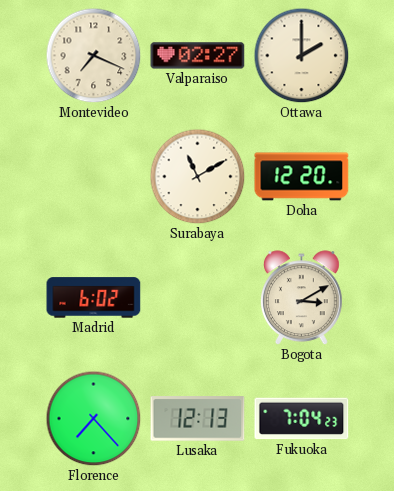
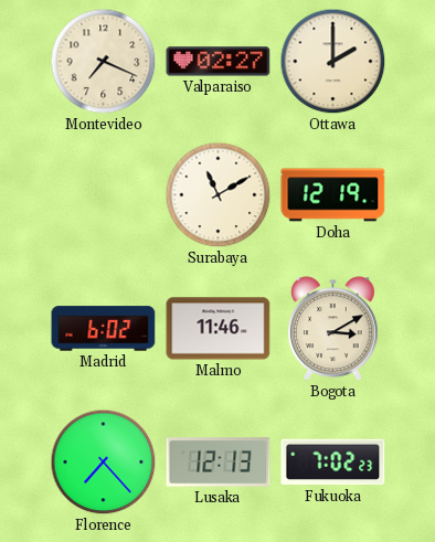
Doha: 12:20 -> 12:19
Malmo: none -> 11:46
Fukuoka: 7:04 -> 7:02
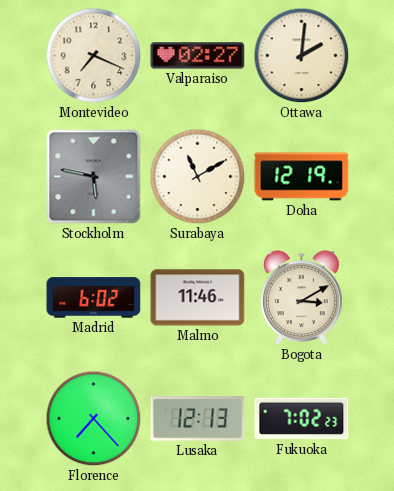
Ottawa: 2:00 -> 2:01
Stockholm: none -> 5:47
